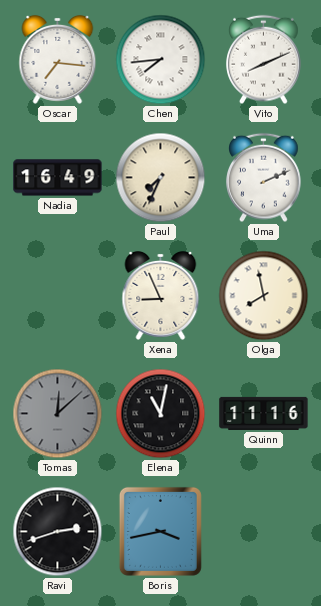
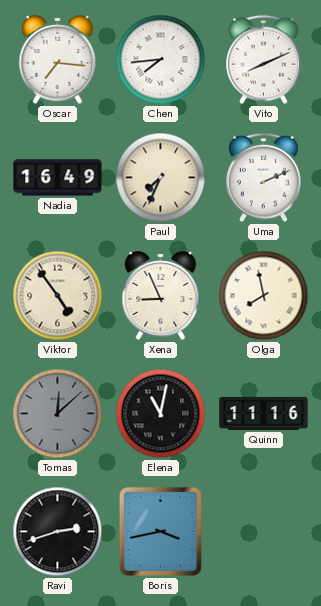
Viktor: none -> 4:54
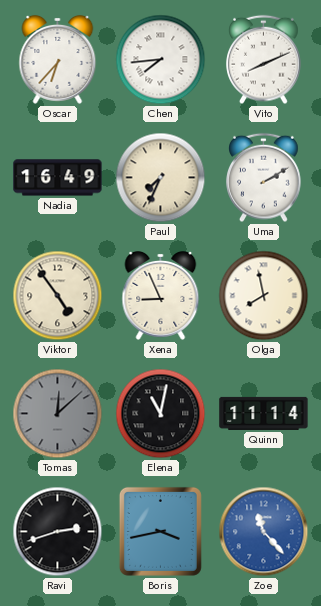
Oscar: 7:16 -> 6:37
Uma: 2:11 -> 2:10
Quinn: 11:16 -> 11:14
Zoe: none -> 11:23
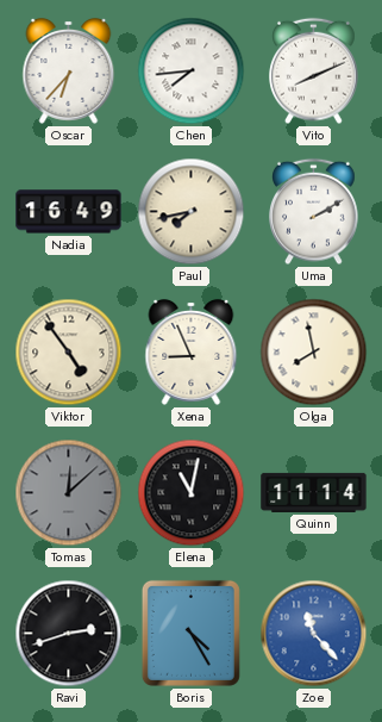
Paul: 7:34 -> 7:43
Boris: 3:43 -> 4:25
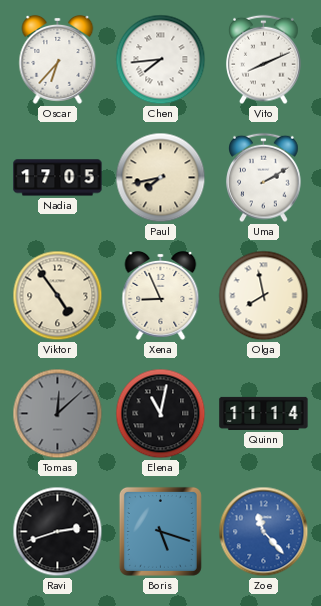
Nadia: 16:49 -> 17:05
Boris: 4:25 -> 5:18
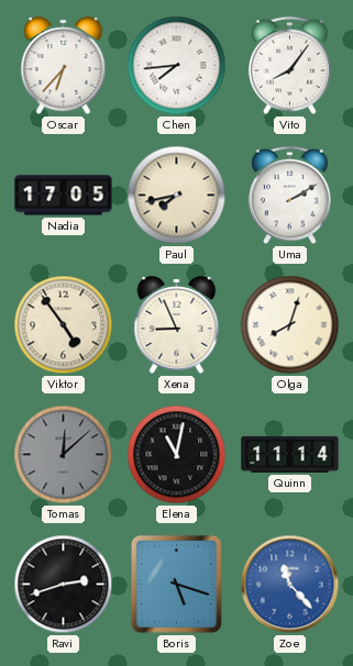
Vito: 8:11 -> 8:06
Olga: 7:58 -> 8:03
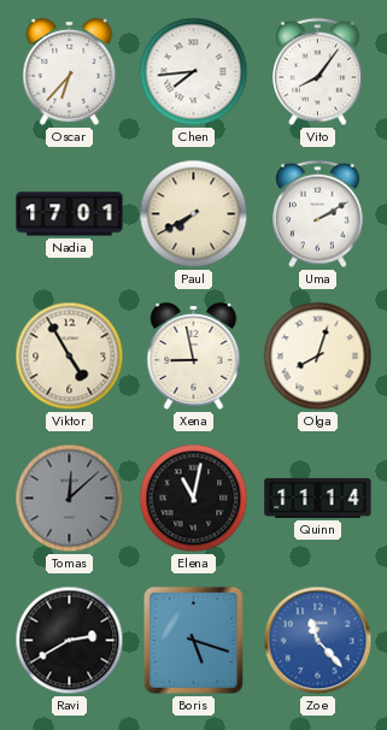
Nadia: 17:05 -> 17:01
Paul: 7:43 -> 7:40
Viktor: 4:54 -> 4:55
Xena: 8:56 -> 8:58
Ravi: 2:42 -> 2:40
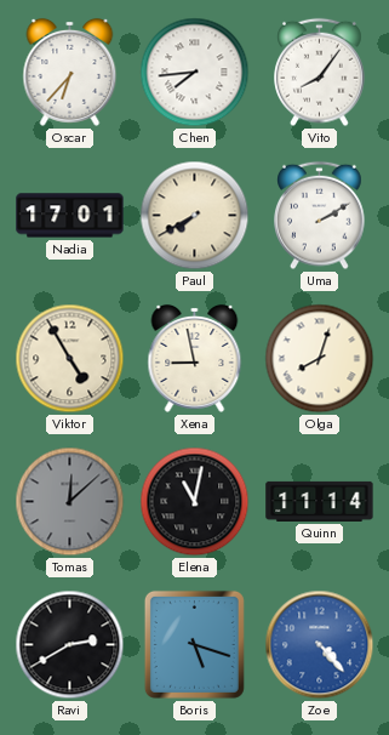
Zoe: 11:23 -> 4:23
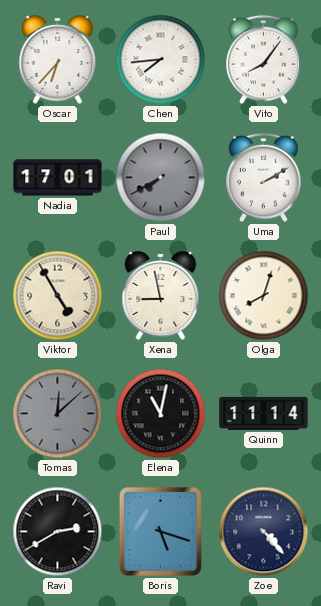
Paul dial: cream -> grey
Zoe dial: blue -> navy
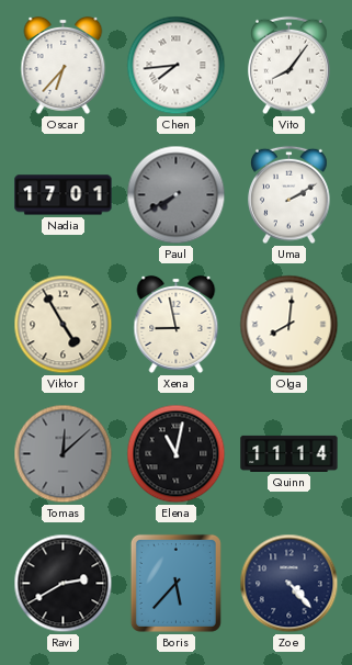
Olga: 8:03 -> 8:01
Boris: 5:18 -> 5:37
